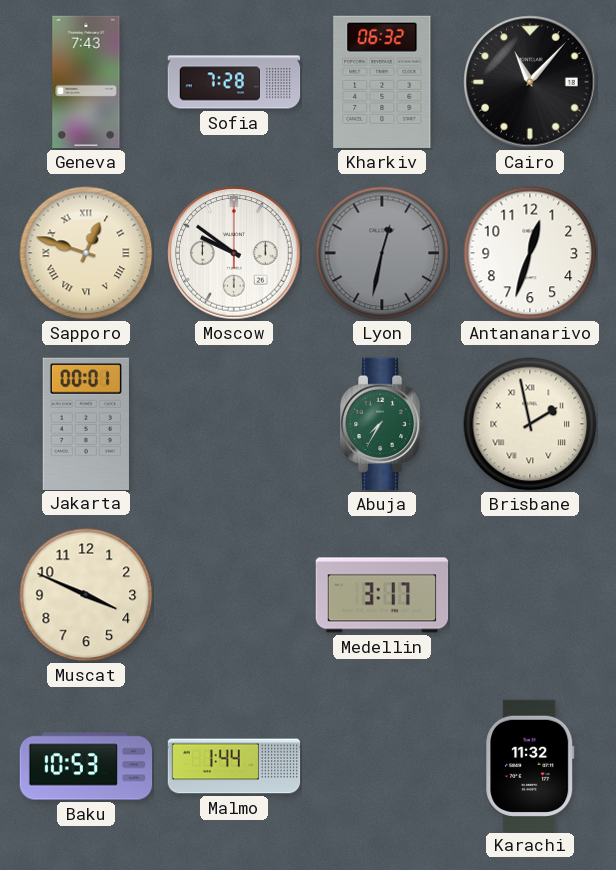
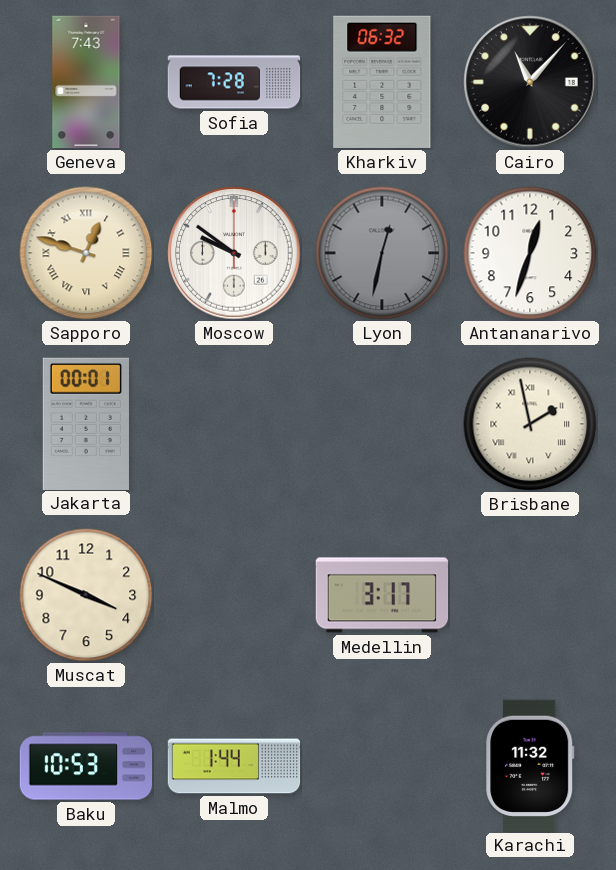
Abuja: 7:35 -> none
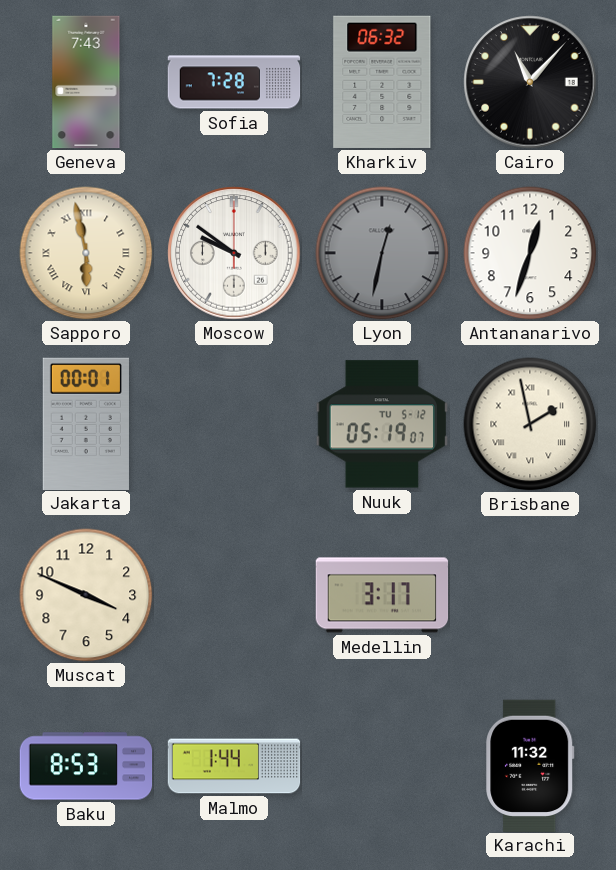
Sapporo: 12:48 -> 5:58
Nuuk: none -> 05:19
Baku: 10:53 -> 8:53
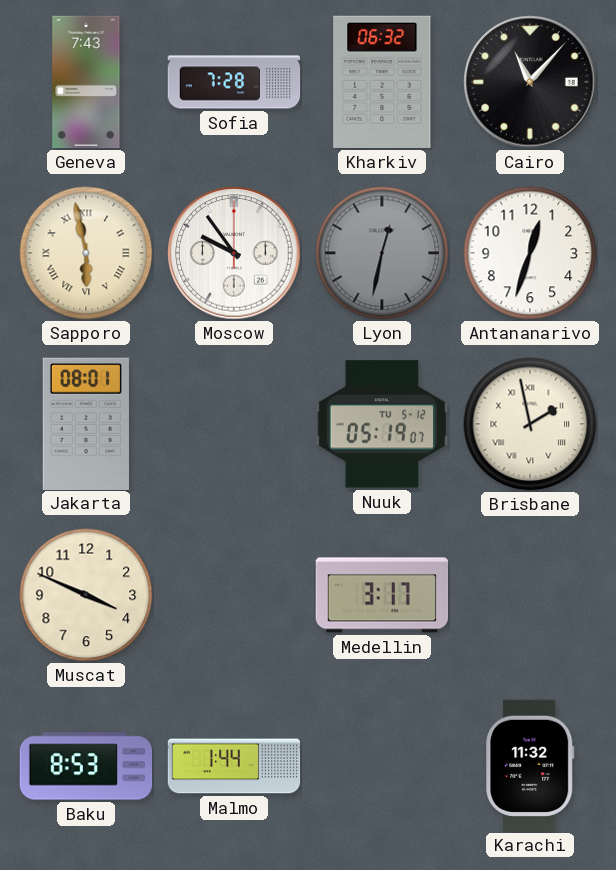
Moscow: 9:51 -> 9:54
Jakarta: 00:01 -> 08:01
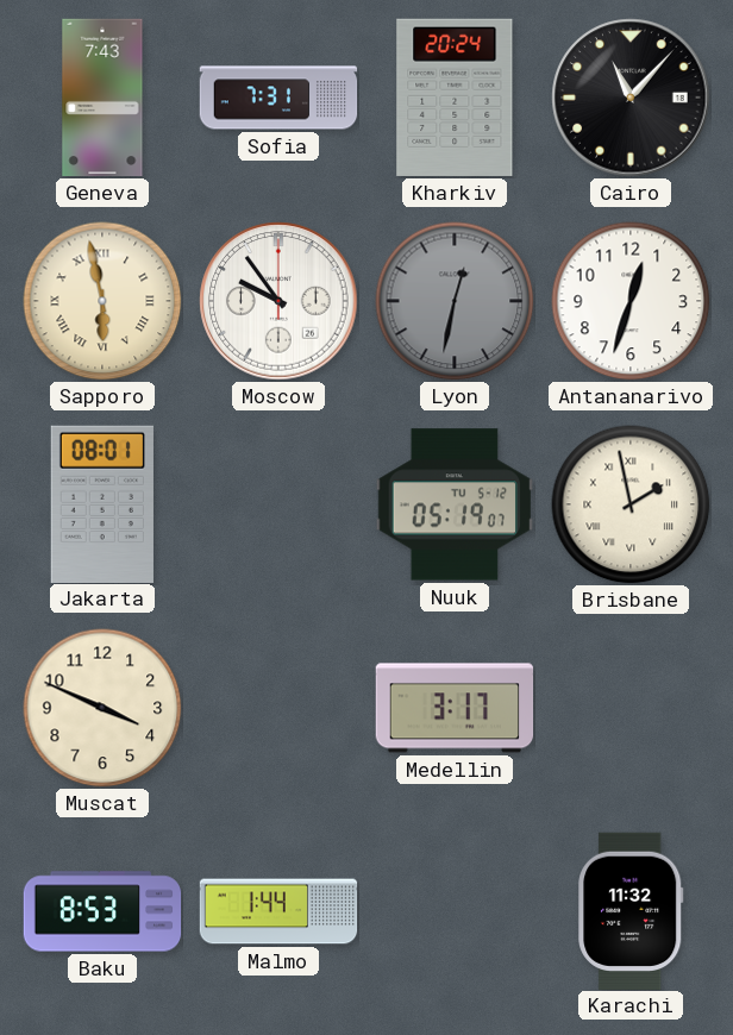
Sofia: 7:28 -> 7:31
Kharkiv: 06:32 -> 20:24
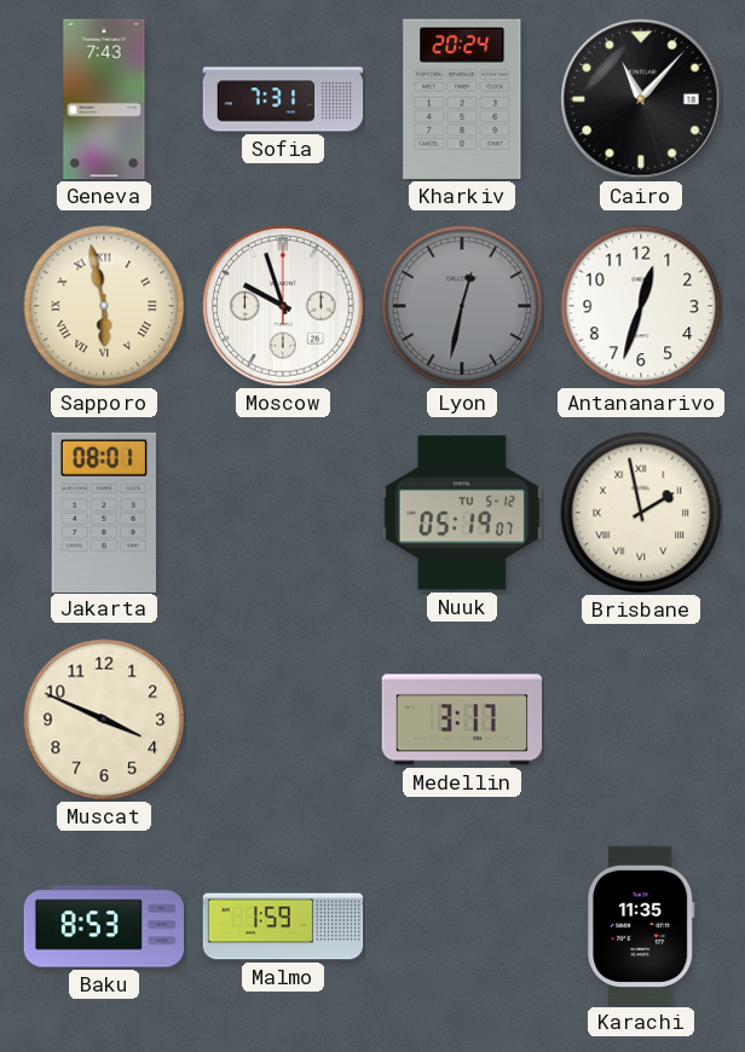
Moscow: 9:54 -> 9:57
Malmo: 1:44 -> 1:59
Karachi: 11:32 -> 11:35
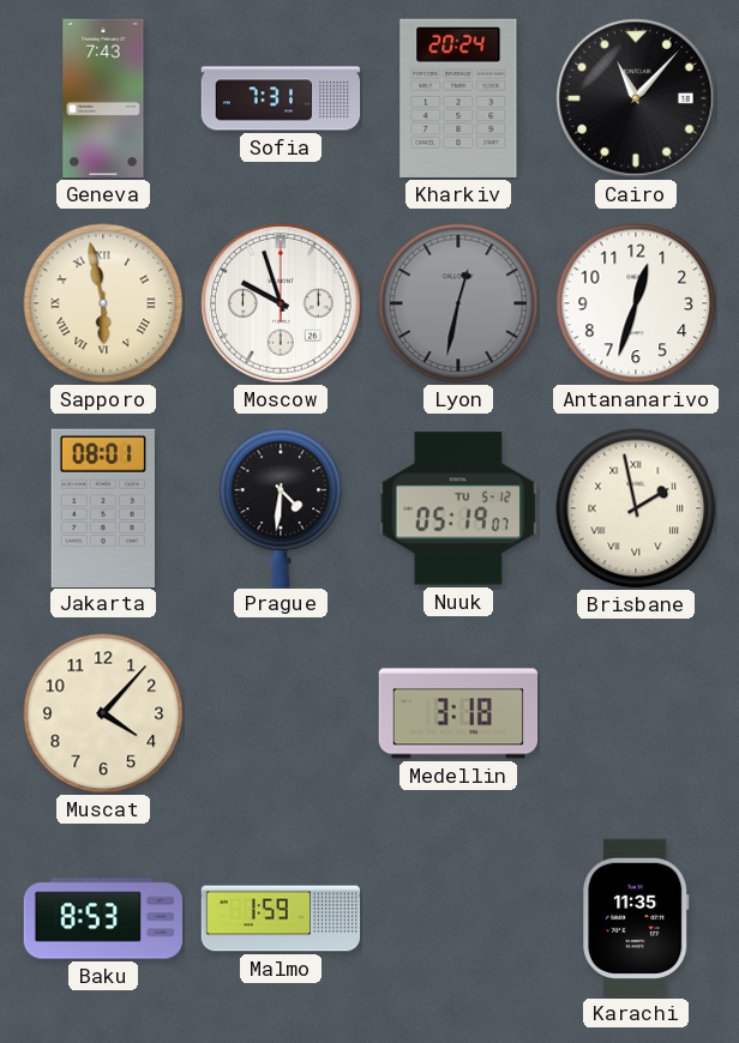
Prague: none -> 4:31
Muscat: 3:49 -> 4:07
Medellin: 3:17 -> 3:18
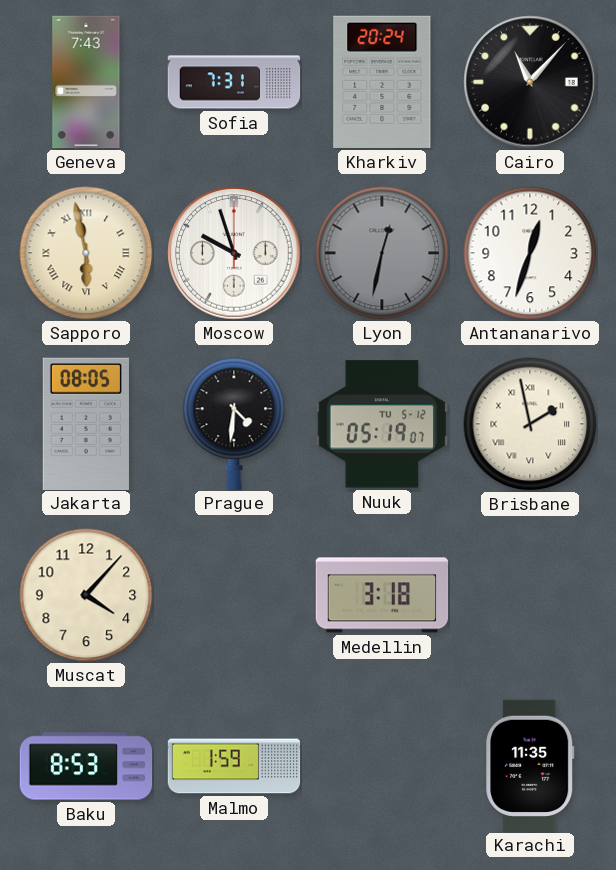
Jakarta: 08:01 -> 08:05
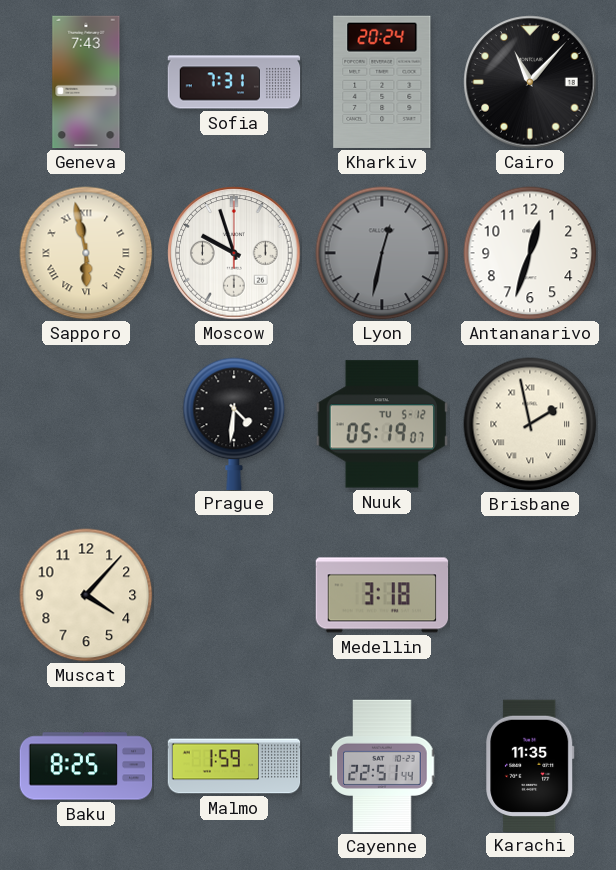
Jakarta: 08:05 -> none
Baku: 8:53 -> 8:25
Cayenne: none -> 22:51
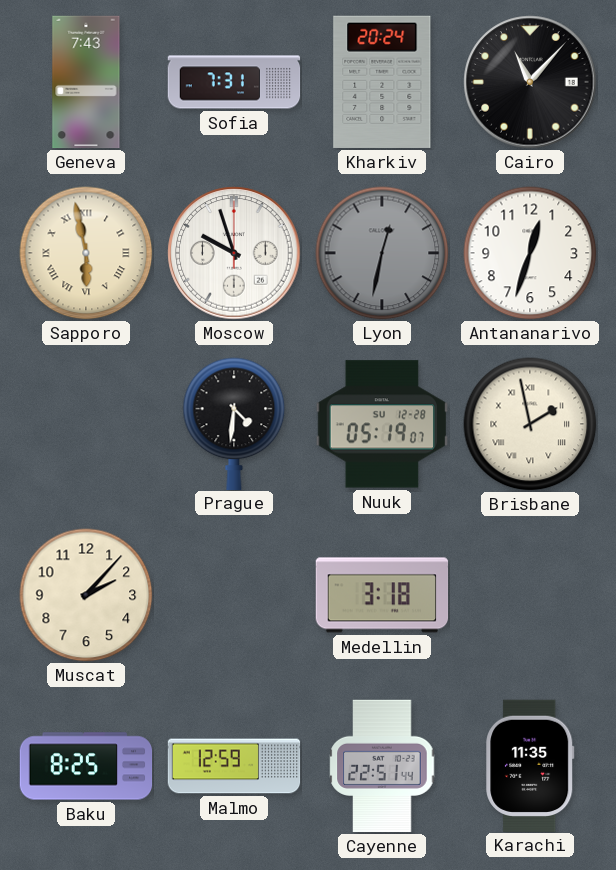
Nuuk date: TU 5-12 -> SU 12-28
Muscat: 4:07 -> 2:07
Malmo: 1:59 -> 12:59
